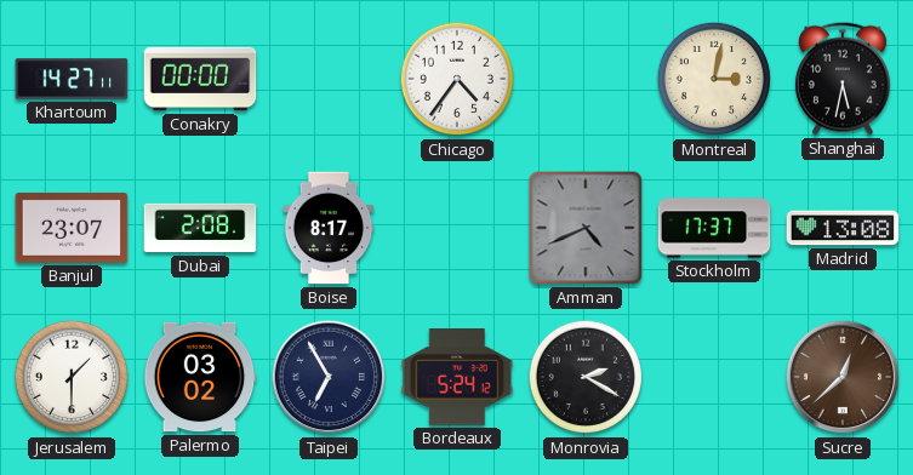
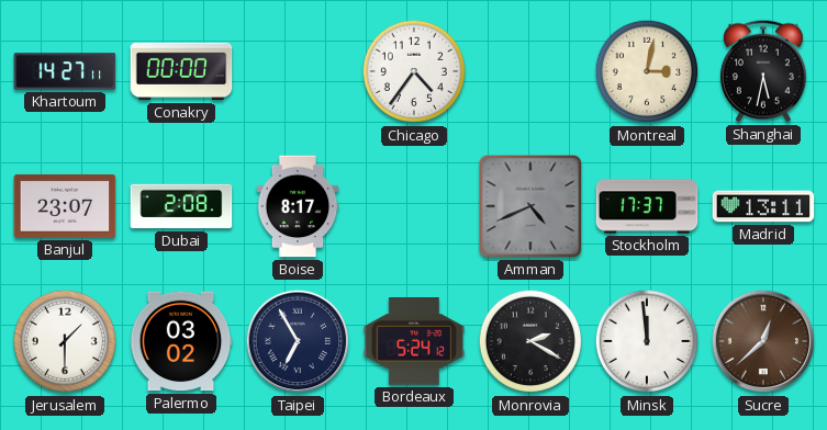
Madrid: 13:08 -> 13:11
Minsk: none -> 11:59
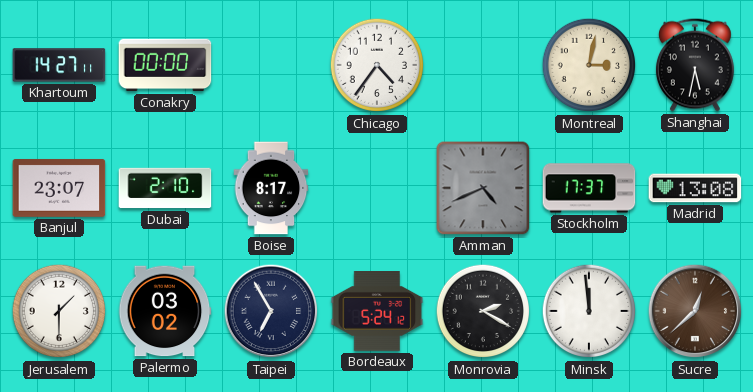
Dubai: 2:08 -> 2:10
Madrid: 13:11 -> 13:08
